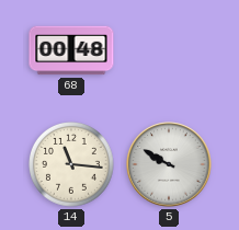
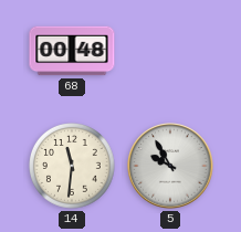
14: 11:16 -> 11:31
5: 9:50 -> 9:55
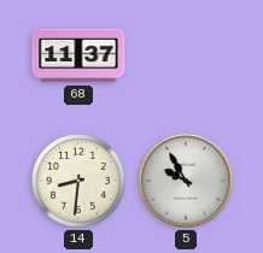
68: 00:48 -> 11:37
14: 11:31 -> 8:31
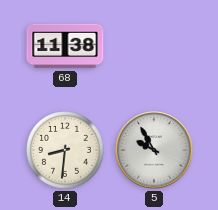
68: 11:37 -> 11:38
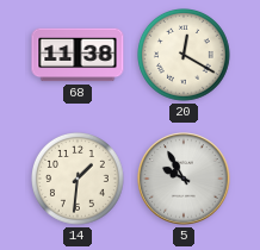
20: none -> 12:20
14: 8:31 -> 1:31
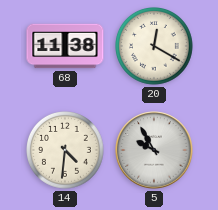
14: 1:31 -> 4:31
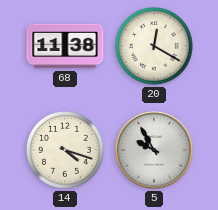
14: 4:31 -> 4:18
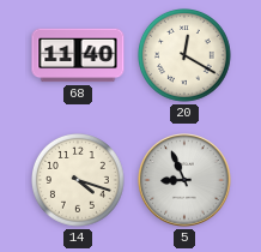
68: 11:38 -> 11:40
5: 9:55 -> 8:56
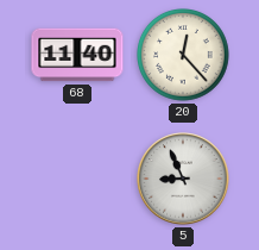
20: 12:20 -> 12:23
14: 4:18 -> none
